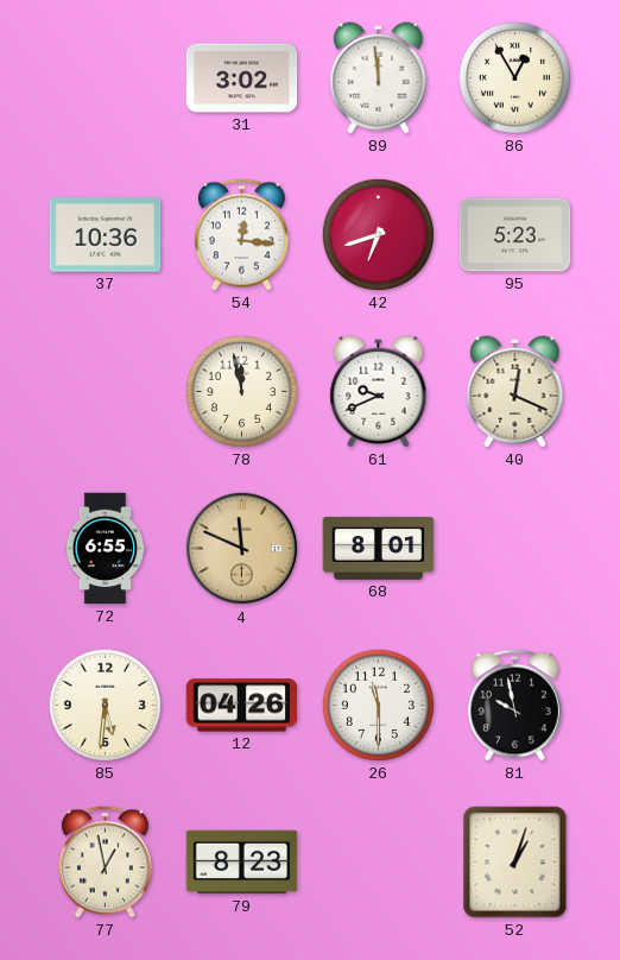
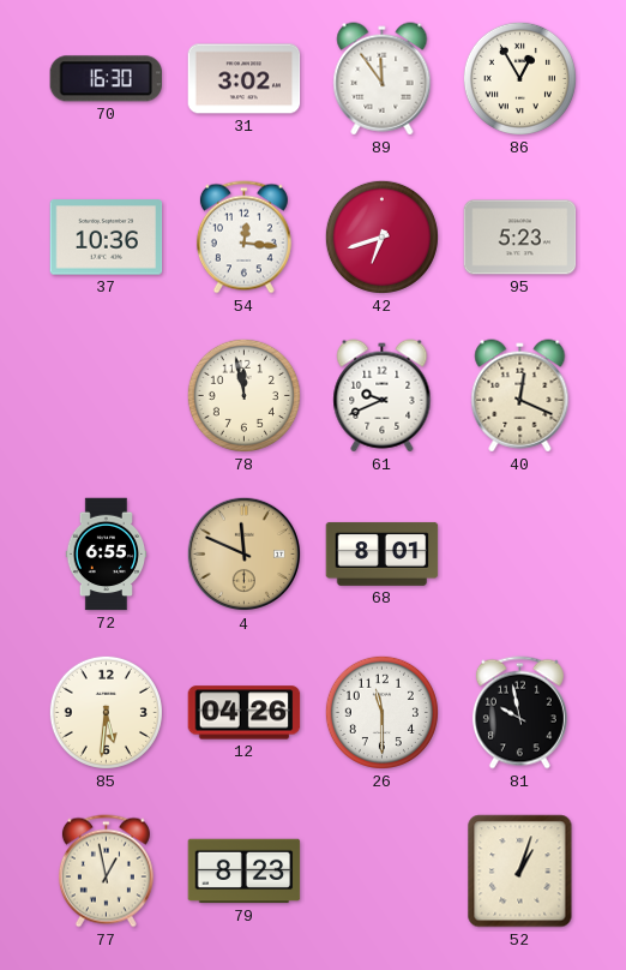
70: none -> 16:30
89: 11:59 -> 11:54
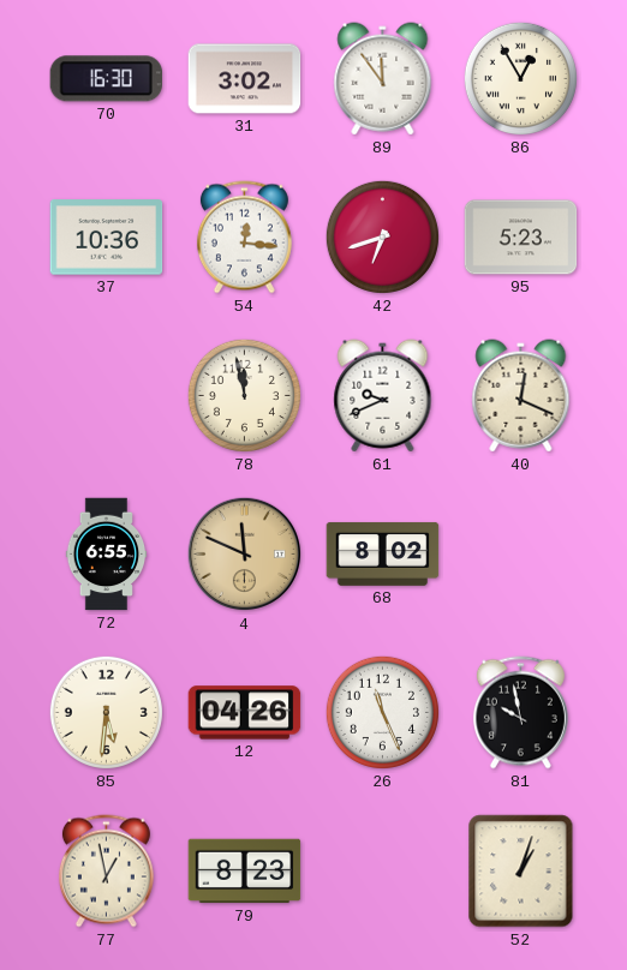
68: 8:01 -> 8:02
26: 11:30 -> 11:26
